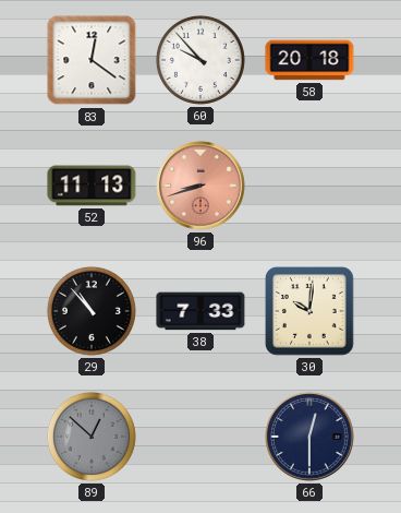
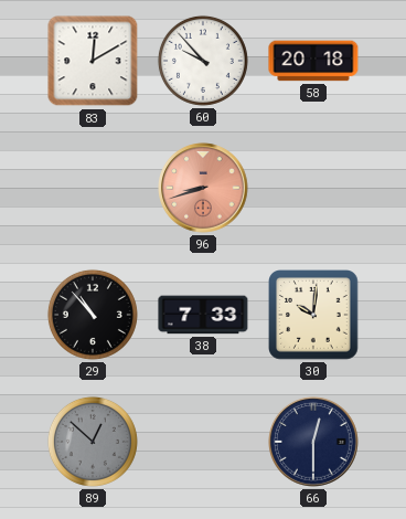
83: 12:21 -> 12:10
52: 11:13 -> none
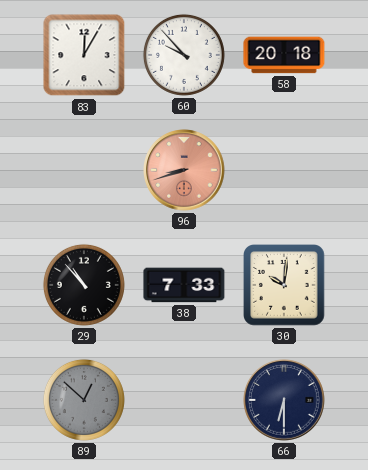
83: 12:10 -> 12:05
66: 12:30 -> 6:30
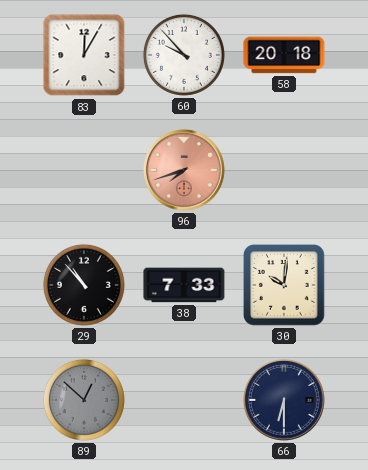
96: 8:42 -> 7:42
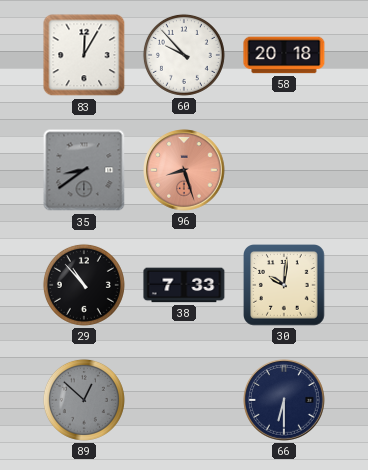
35: none -> 8:39
96: 7:42 -> 8:27
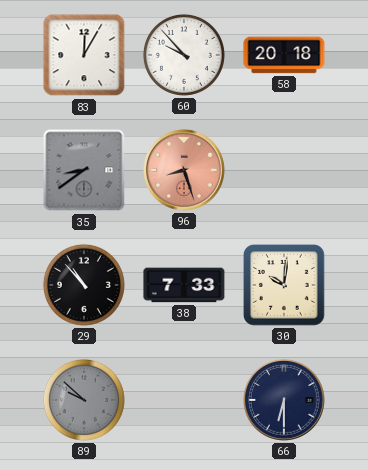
89: 12:52 -> 9:52
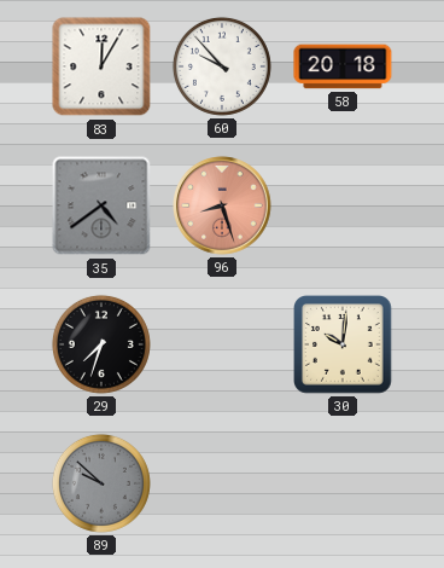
35: 8:39 -> 4:39
29: 10:53 -> 7:33
38: 7:33 -> none
66: 6:30 -> none
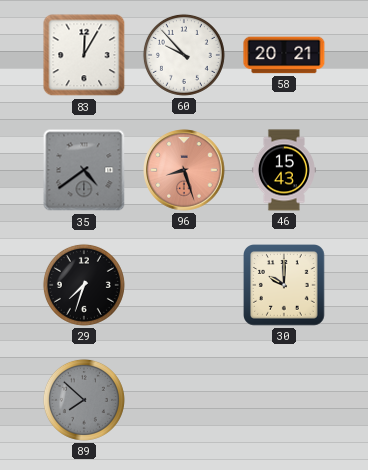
58: 20:18 -> 20:21
46: none -> 15:43
30: 10:01 -> 10:00
89: 9:52 -> 7:52
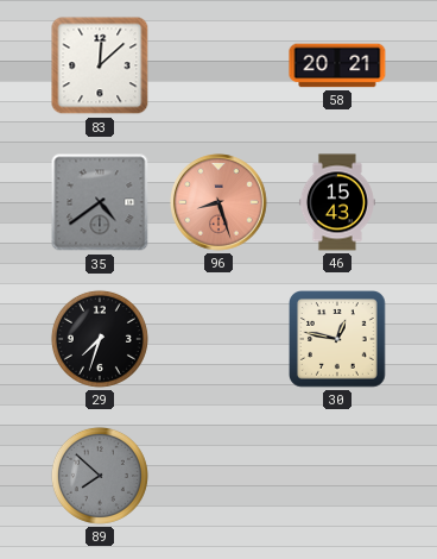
83: 12:05 -> 12:08
60: 9:53 -> none
30: 10:00 -> 12:47
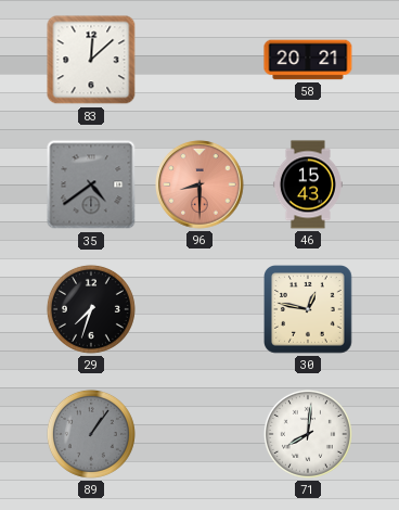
96: 8:27 -> 8:30
89: 7:52 -> 1:06
71: none -> 8:01
